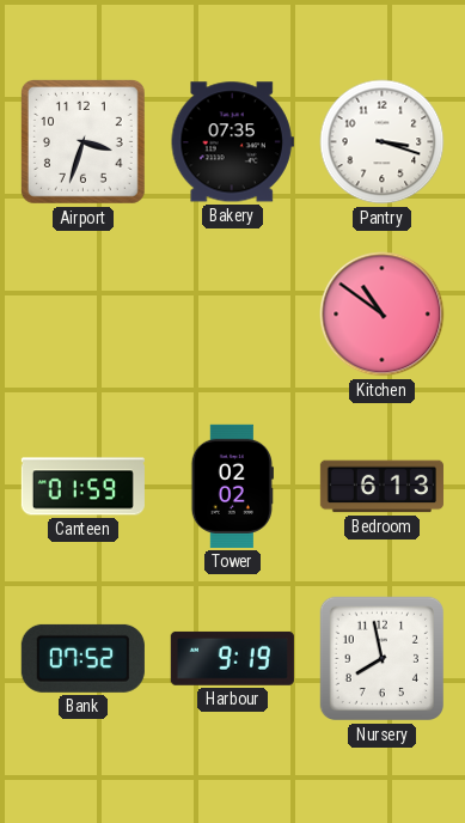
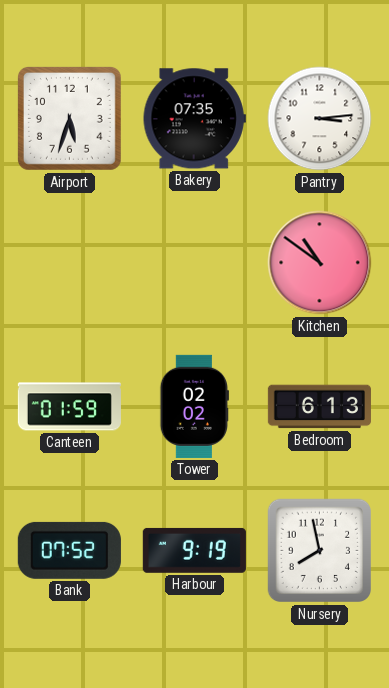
Airport: 3:33 -> 5:33
Pantry: 3:18 -> 3:14
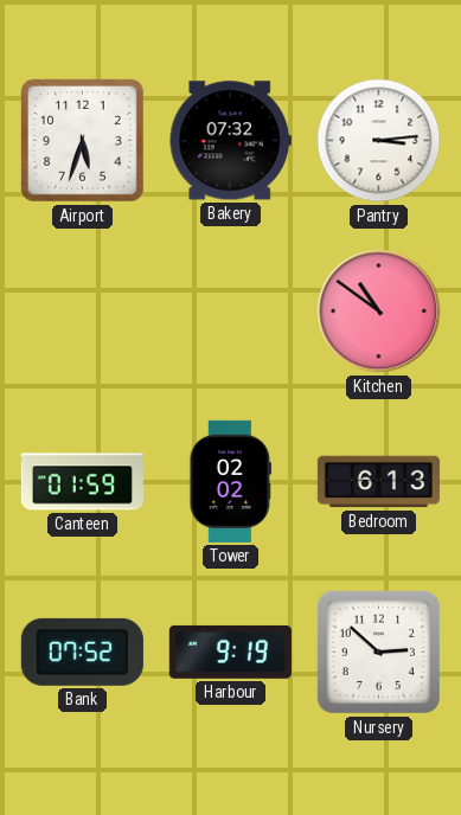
Bakery: 07:35 -> 07:32
Nursery: 7:58 -> 2:52
